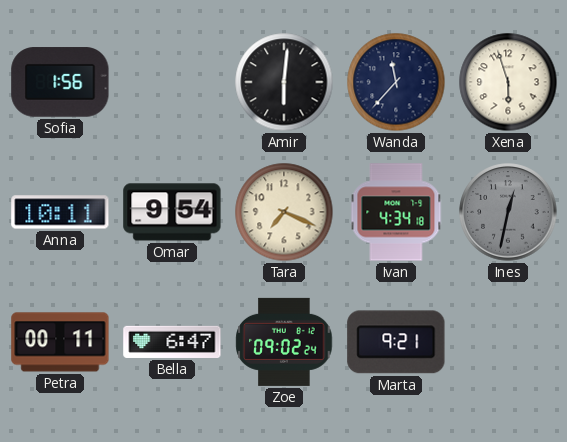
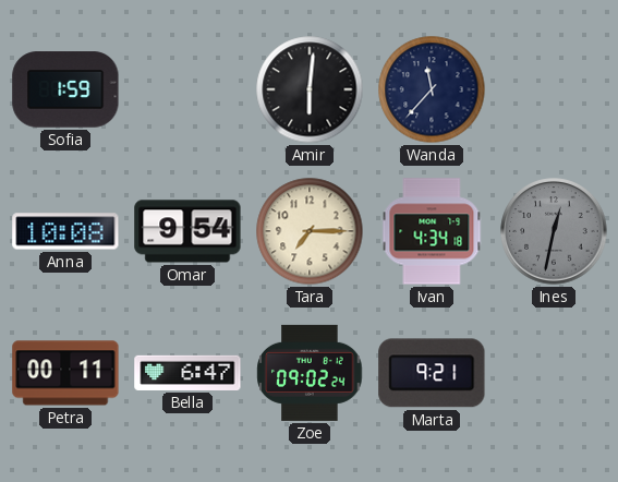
Sofia: 1:56 -> 1:59
Xena: 5:57 -> none
Anna: 10:11 -> 10:08
Tara: 7:19 -> 7:15
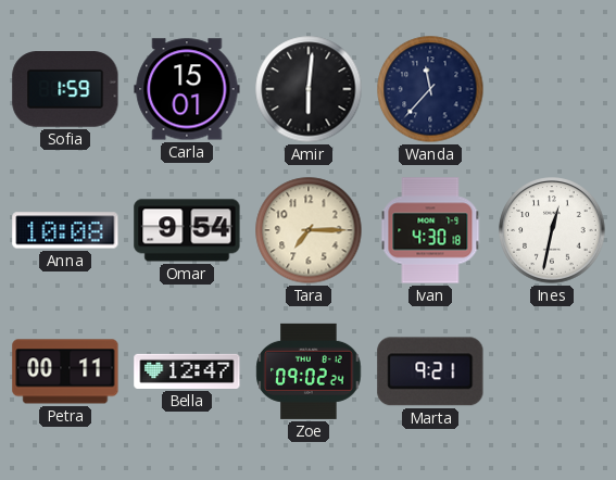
Carla: none -> 15:01
Ivan: 4:34 -> 4:30
Ines dial: grey -> white
Bella: 6:47 -> 12:47
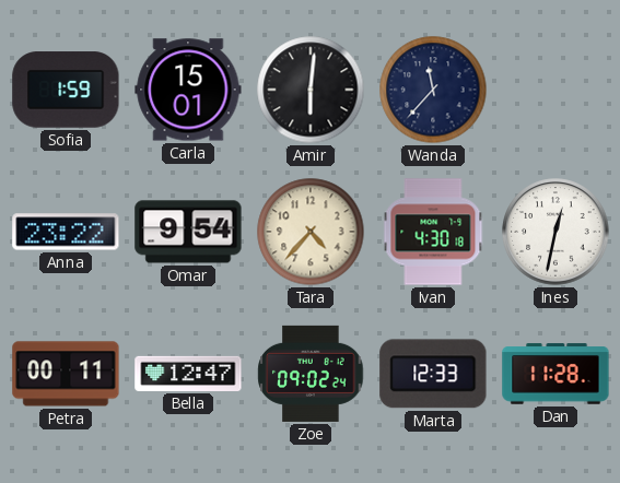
Anna: 10:08 -> 23:22
Tara: 7:15 -> 4:37
Marta: 9:21 -> 12:33
Dan: none -> 11:28
